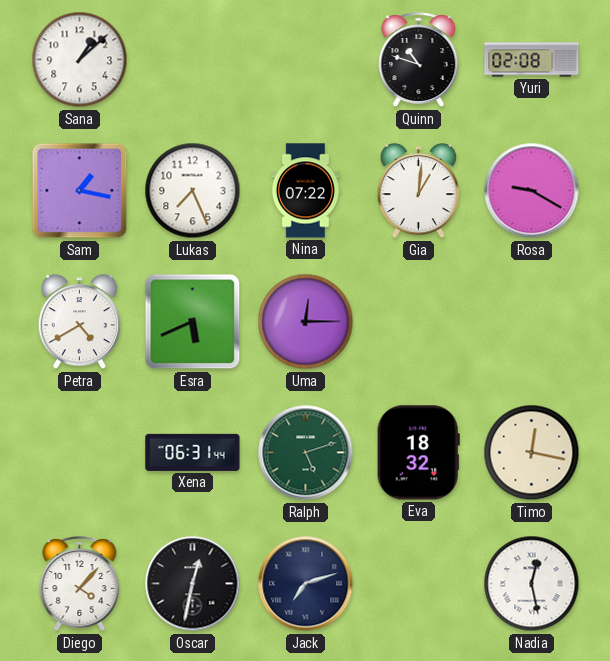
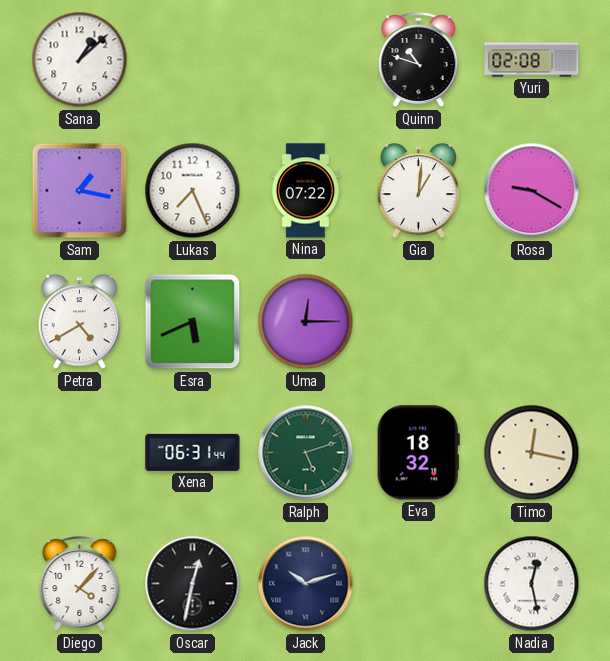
Jack: 7:12 -> 10:12
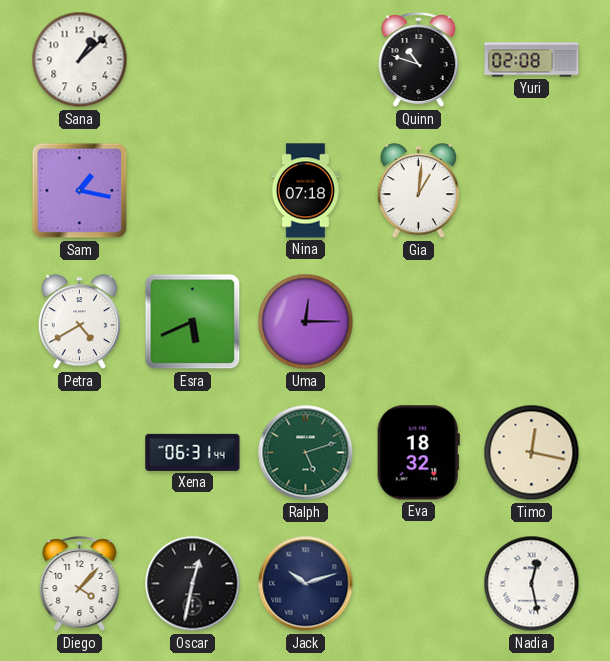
Lukas: 7:26 -> none
Nina: 07:22 -> 07:18
Rosa: 9:20 -> none
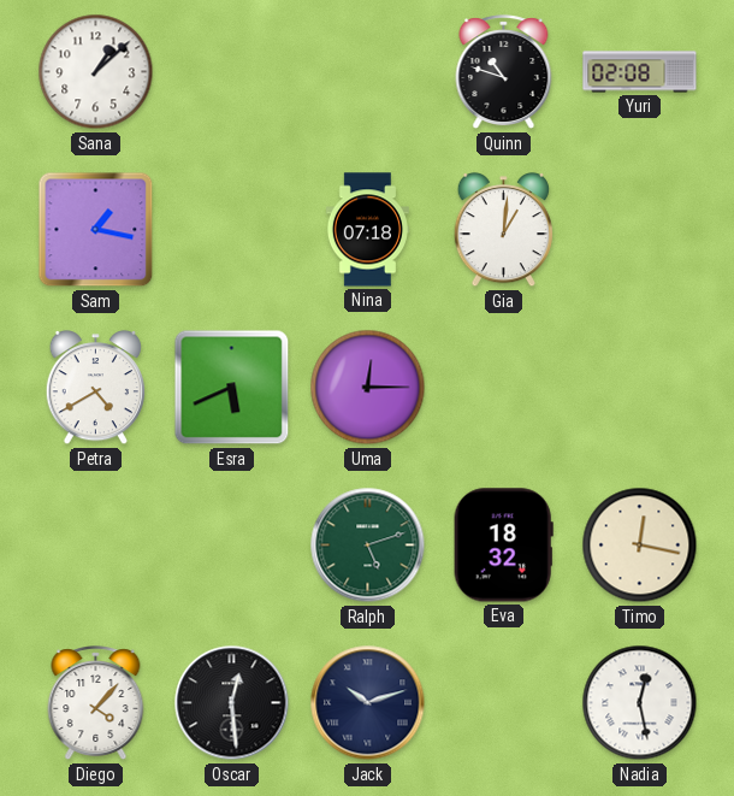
Xena: 06:31 -> none
Oscar: 12:32 -> 12:29
